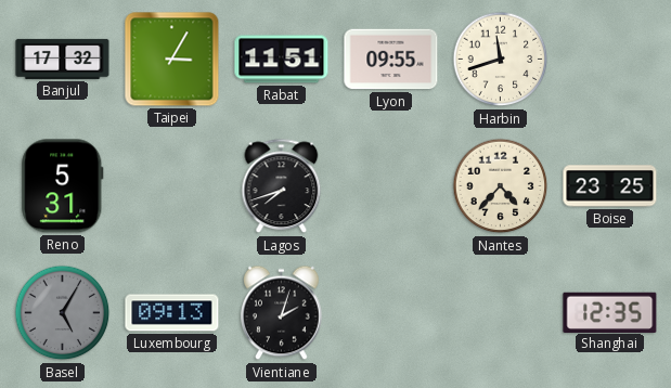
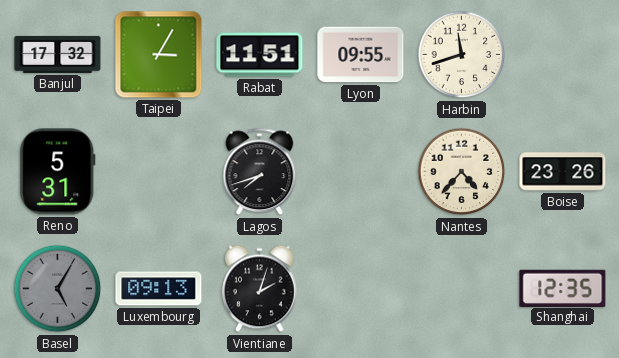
Boise: 23:25 -> 23:26
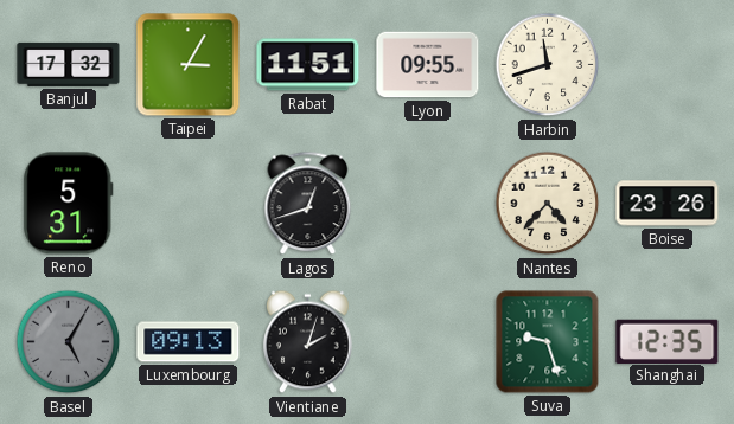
Lagos: 7:42 -> 12:42
Suva: none -> 9:27
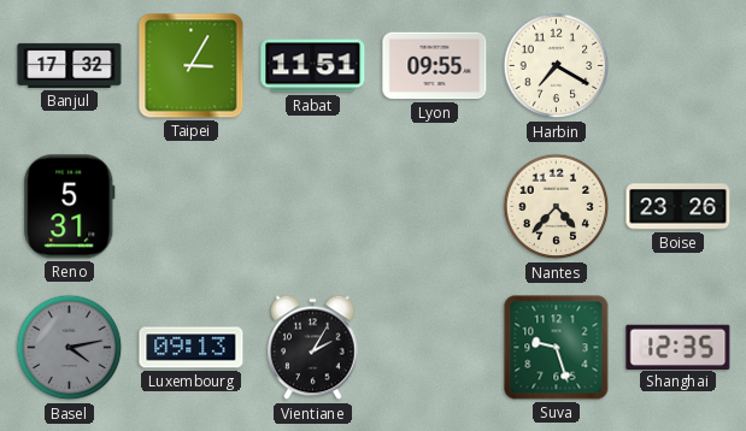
Harbin: 11:42 -> 7:20
Lagos: 12:42 -> none
Basel: 5:05 -> 4:13
Vientiane: 2:03 -> 2:05
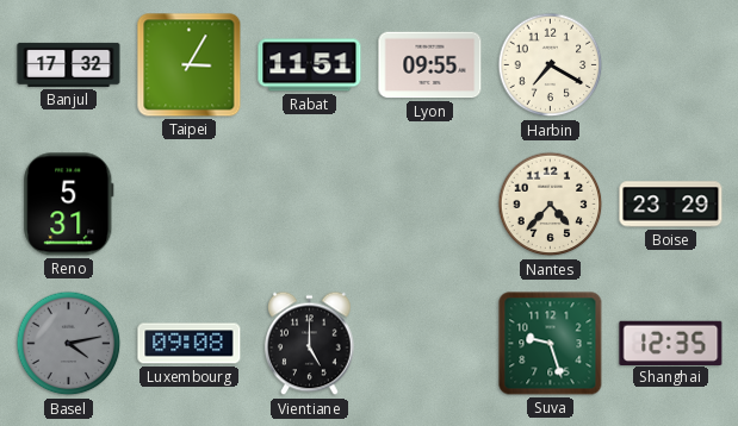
Boise: 23:26 -> 23:29
Luxembourg: 09:13 -> 09:08
Vientiane: 2:05 -> 5:00
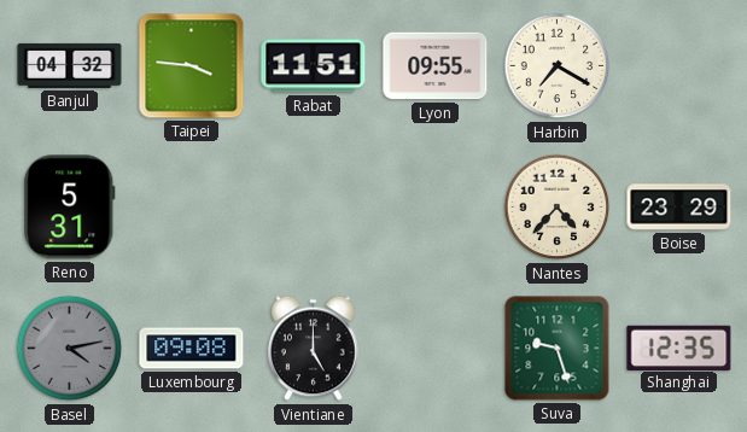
Banjul: 17:32 -> 04:32
Taipei: 3:05 -> 3:46
